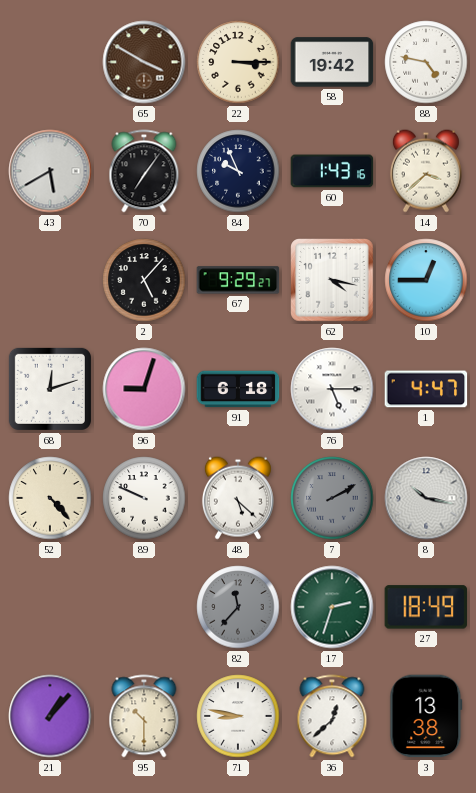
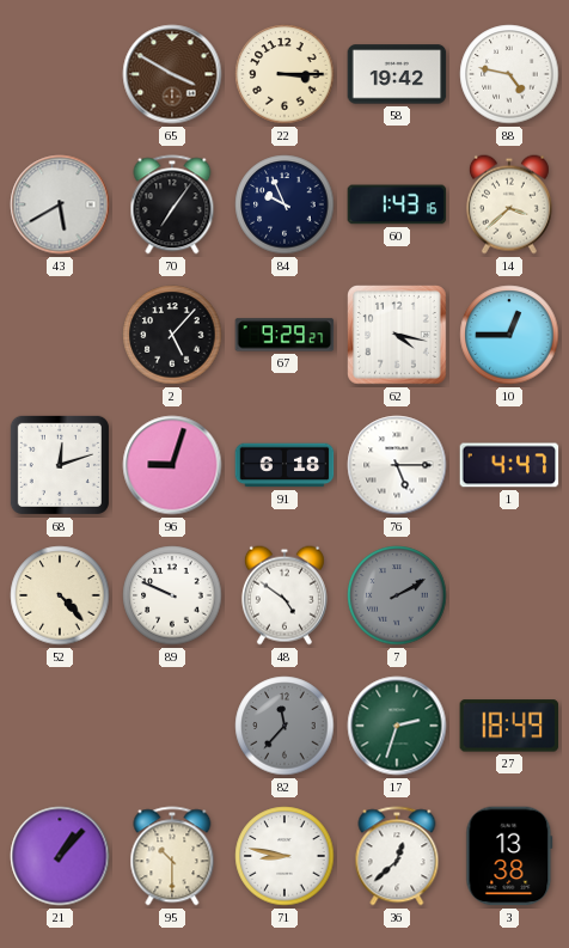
48: 5:22 -> 4:51
8: 10:17 -> none
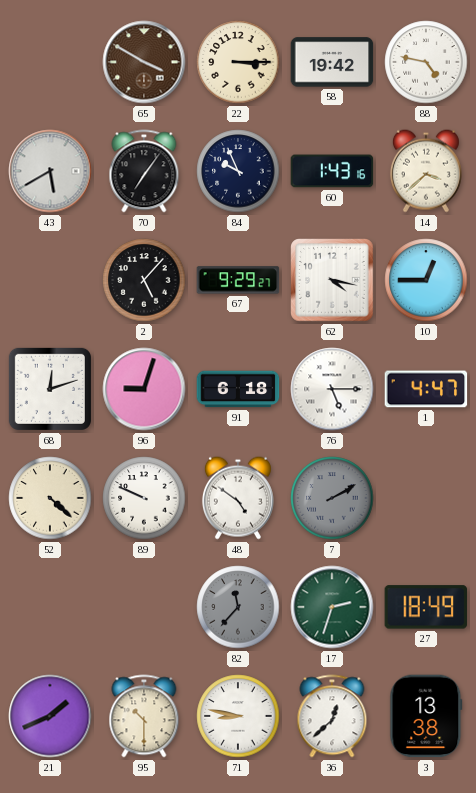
52: 4:23 -> 4:22
21: 1:07 -> 1:41
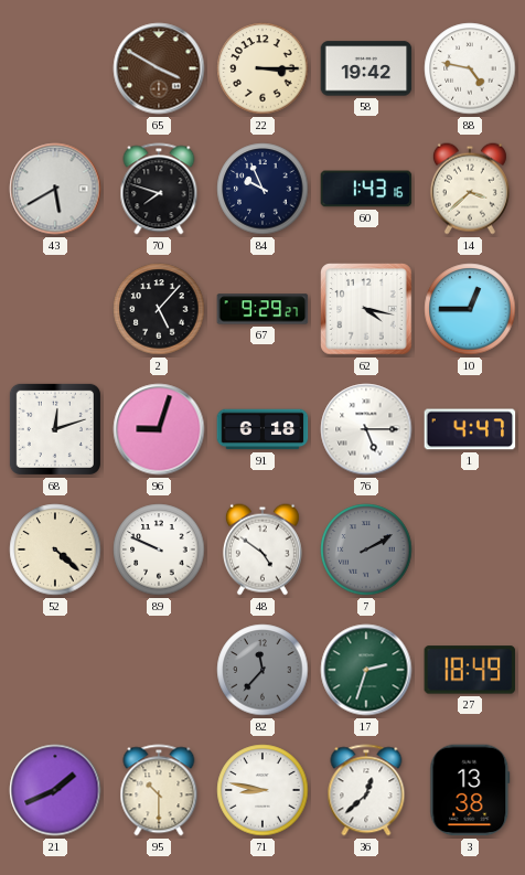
70: 7:06 -> 7:48
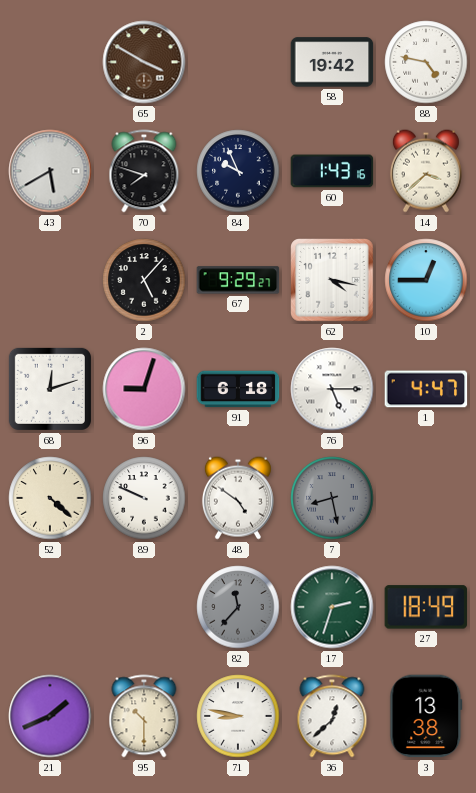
22: 3:15 -> none
7: 2:10 -> 8:28
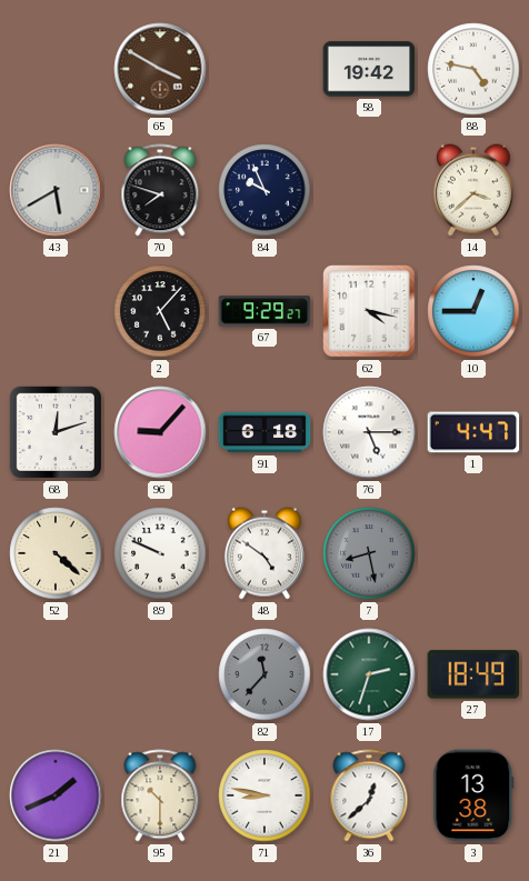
60: 1:43 -> none
96: 9:03 -> 9:07
